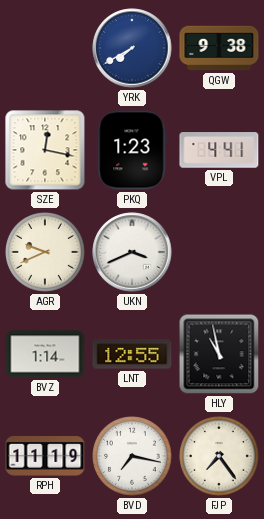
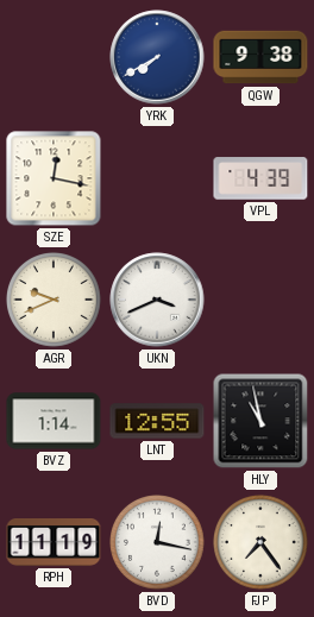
PKQ: 1:23 -> none
VPL: 4:41 -> 4:39
BVD: 7:17 -> 12:17
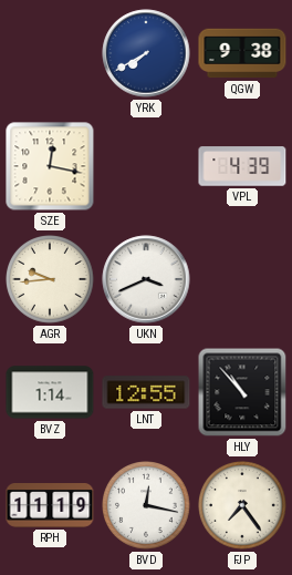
AGR: 9:41 -> 9:44
HLY: 10:58 -> 10:53
